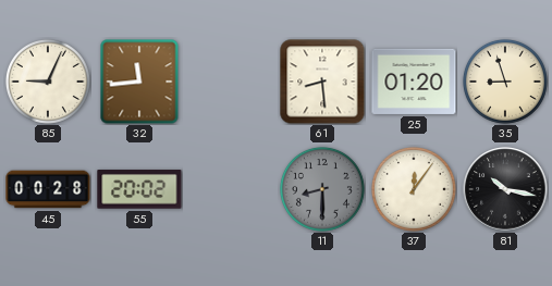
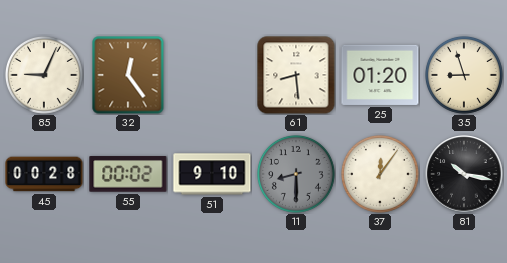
32: 11:44 -> 12:24
55: 20:02 -> 00:02
51: none -> 9:10
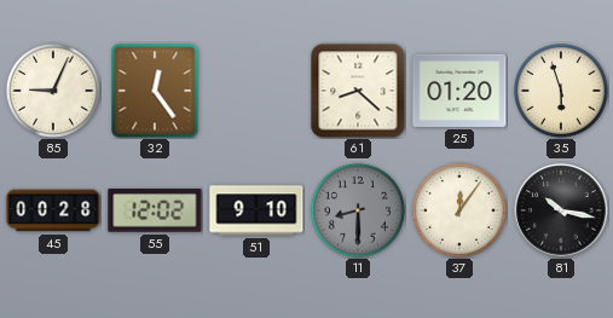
61: 8:29 -> 8:22
35: 8:57 -> 5:57
55: 00:02 -> 12:02
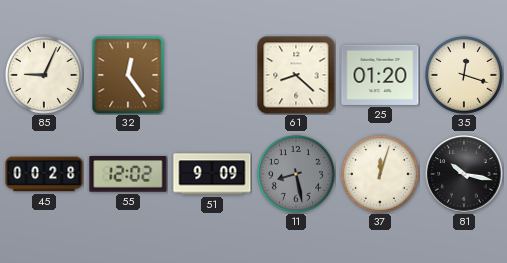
35: 5:57 -> 12:18
51: 9:10 -> 9:09
11: 8:30 -> 8:28
37: 12:06 -> 12:03
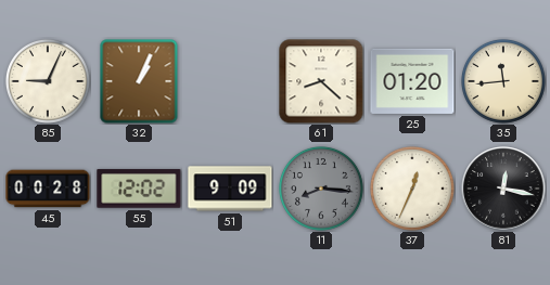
32: 12:24 -> 1:04
35: 12:18 -> 11:44
11: 8:28 -> 8:16
37: 12:03 -> 12:34
81: 10:17 -> 12:17
